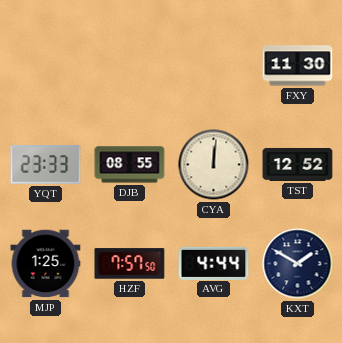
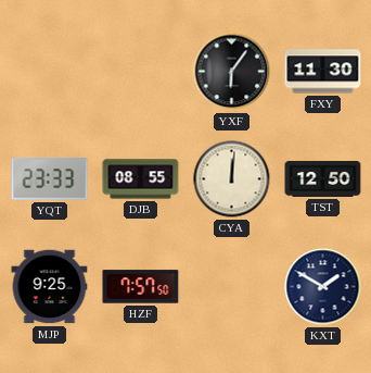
YXF: none -> 6:06
TST: 12:52 -> 12:50
MJP: 1:25 -> 9:25
AVG: 4:44 -> none
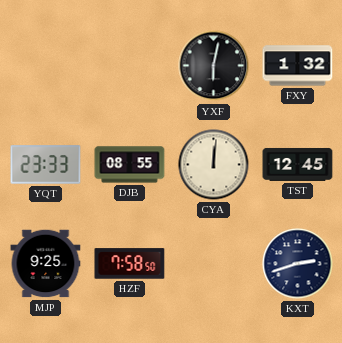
YXF: 6:06 -> 6:02
FXY: 11:30 -> 1:32
TST: 12:50 -> 12:45
HZF: 7:57 -> 7:58
KXT: 1:50 -> 2:42
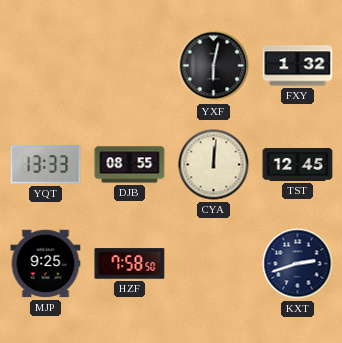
YQT: 23:33 -> 13:33
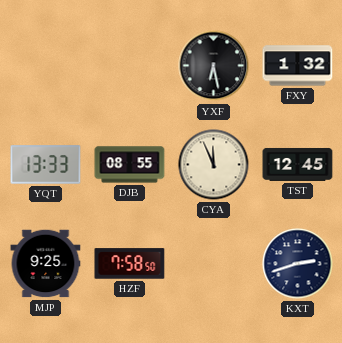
YXF: 6:02 -> 6:28
CYA: 12:01 -> 11:56
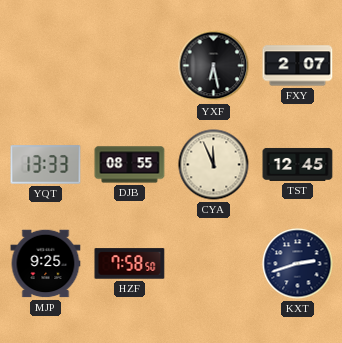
FXY: 1:32 -> 2:07
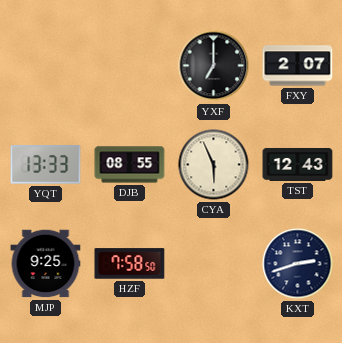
YXF: 6:28 -> 7:00
CYA: 11:56 -> 5:56
TST: 12:45 -> 12:43
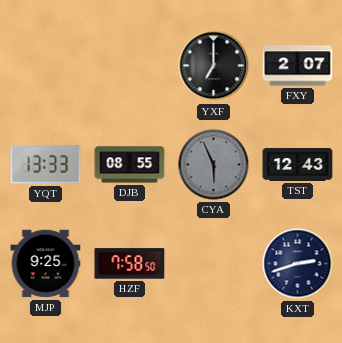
CYA dial: cream -> grey
